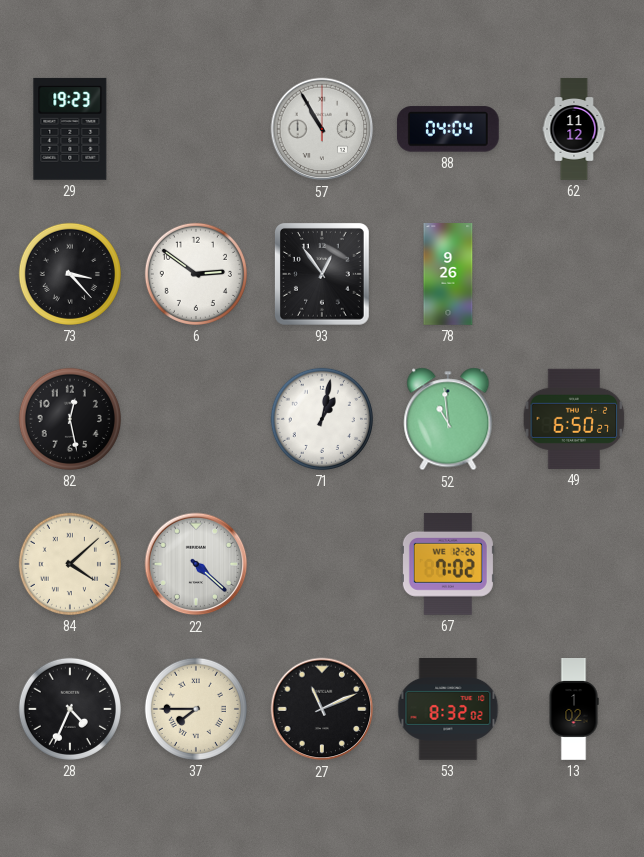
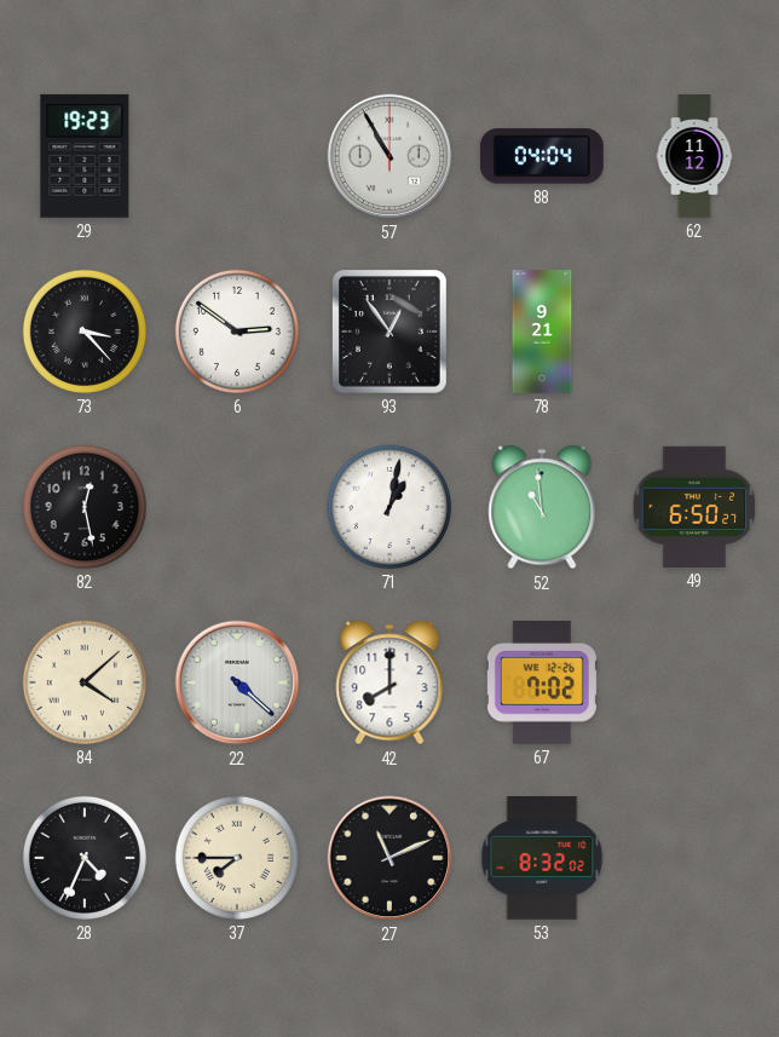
78: 9:26 -> 9:21
42: none -> 8:00
13: 1:02 -> none
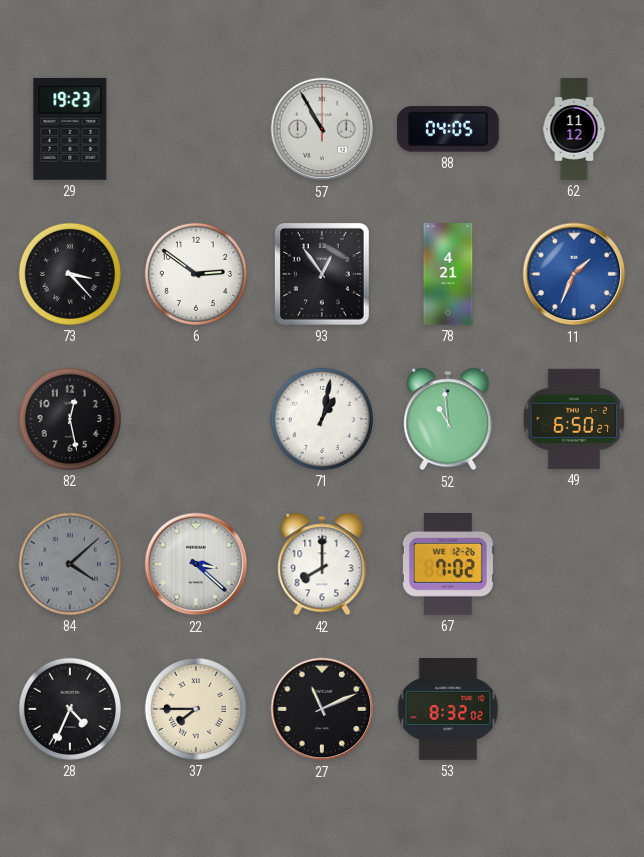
88: 04:04 -> 04:05
78: 9:21 -> 4:21
11: none -> 1:34
84 dial: cream -> grey
22: 4:22 -> 3:22
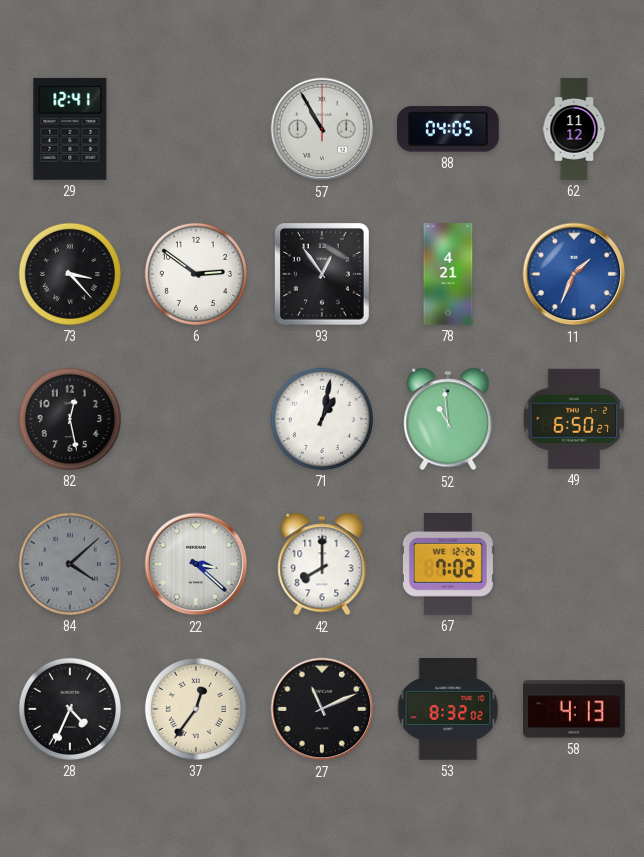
29: 19:23 -> 12:41
37: 7:45 -> 12:36
58: none -> 4:13
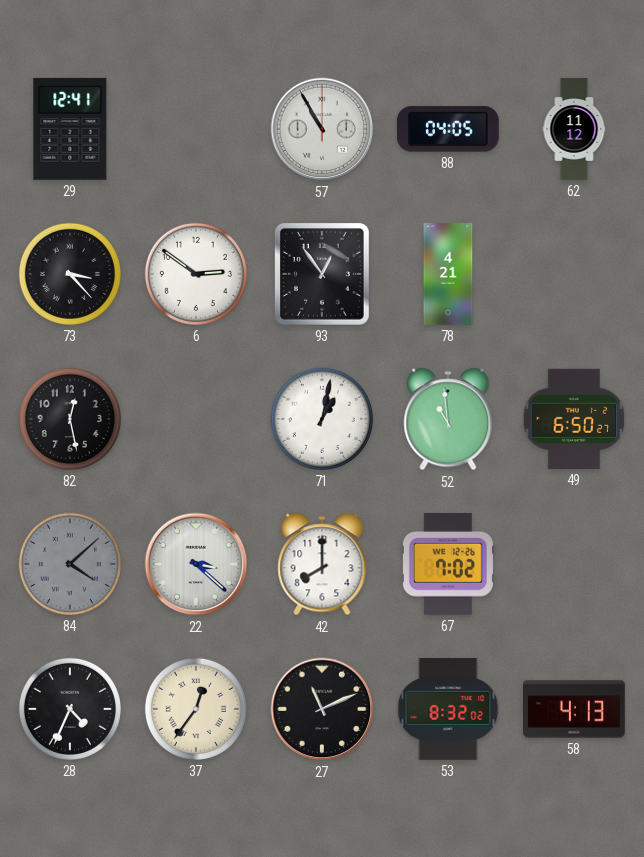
11: 1:34 -> none
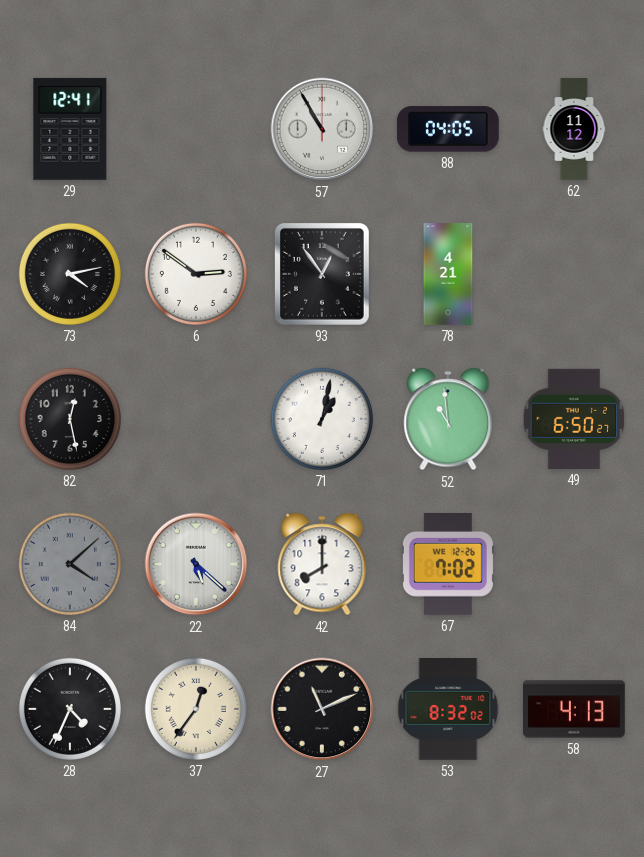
73: 3:23 -> 4:13
22: 3:22 -> 5:22
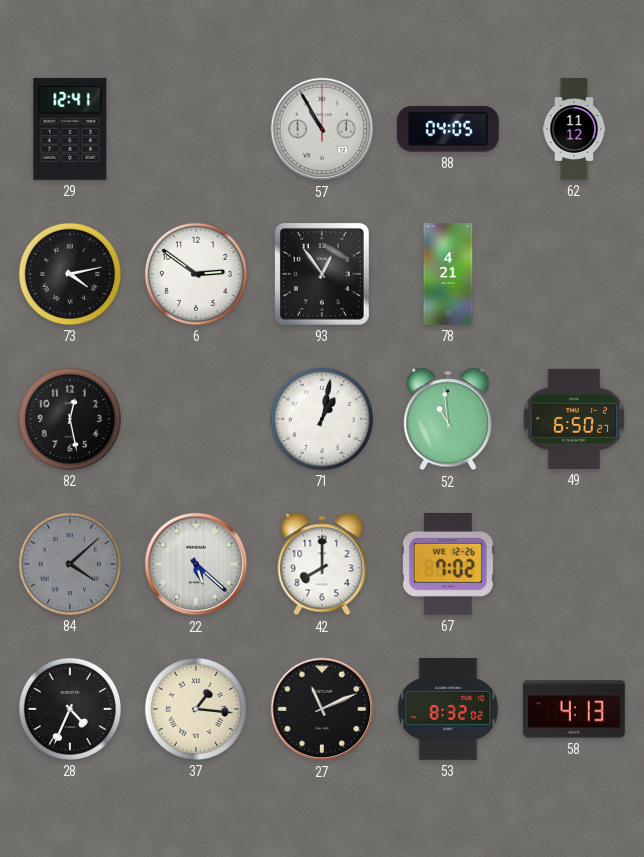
37: 12:36 -> 1:16
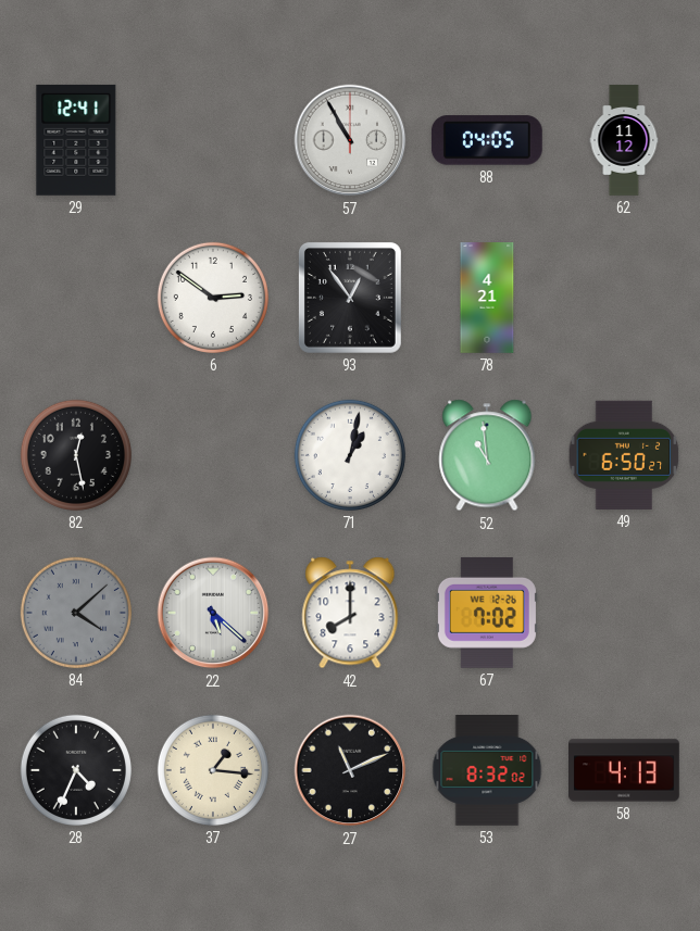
73: 4:13 -> none
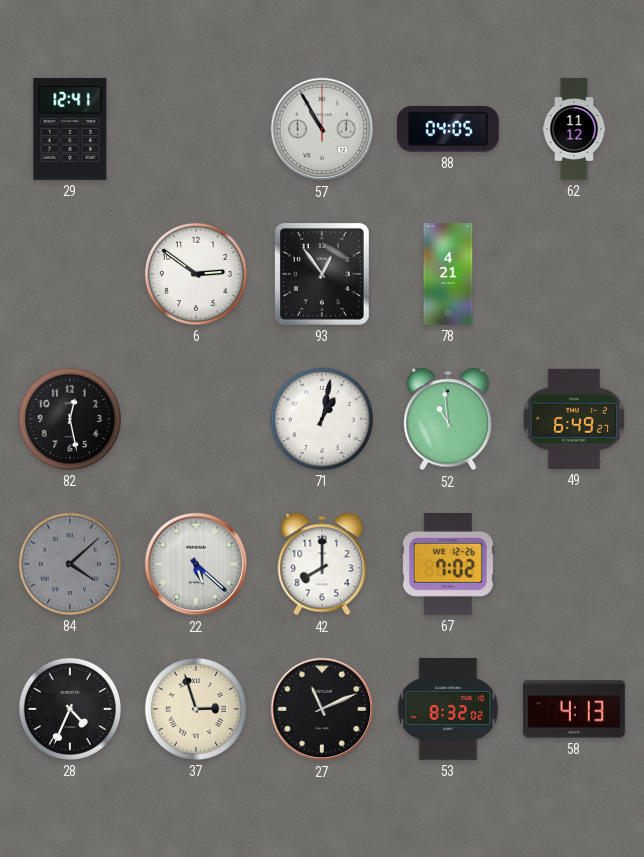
49: 6:50 -> 6:49
37: 1:16 -> 2:57
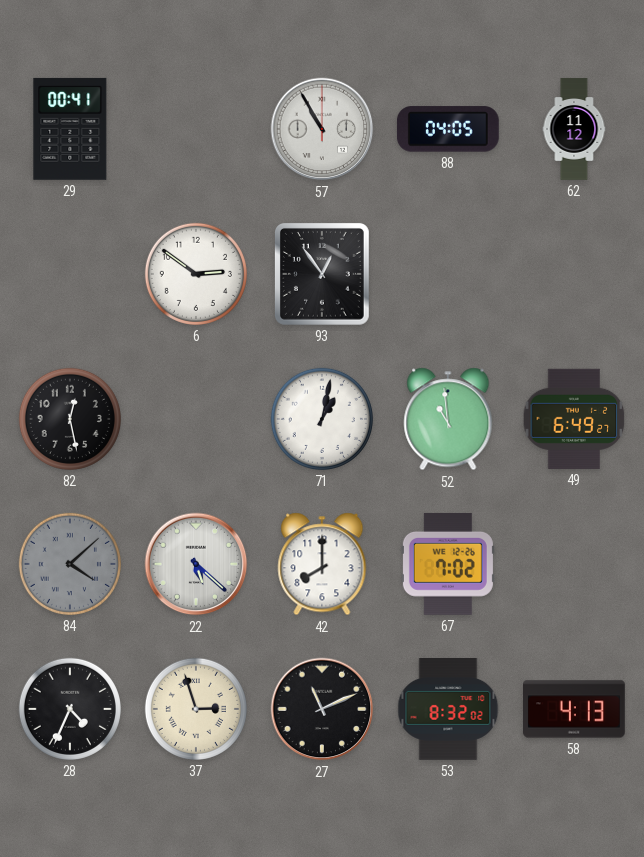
29: 12:41 -> 00:41
78: 4:21 -> none
